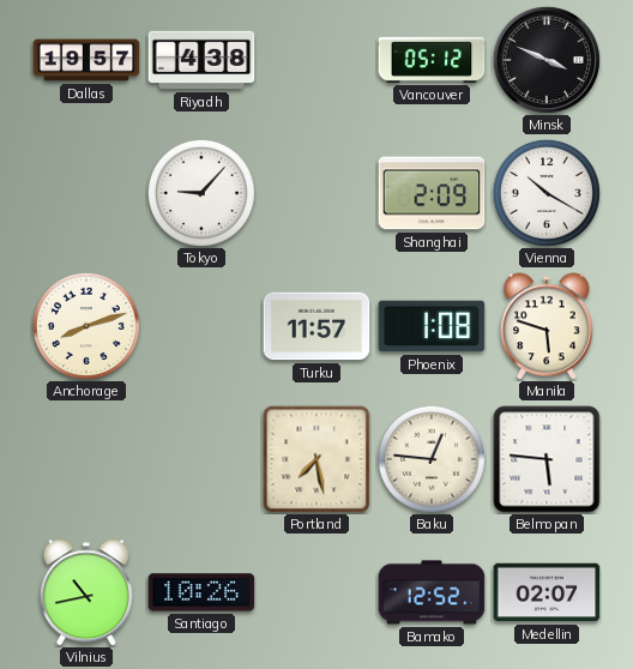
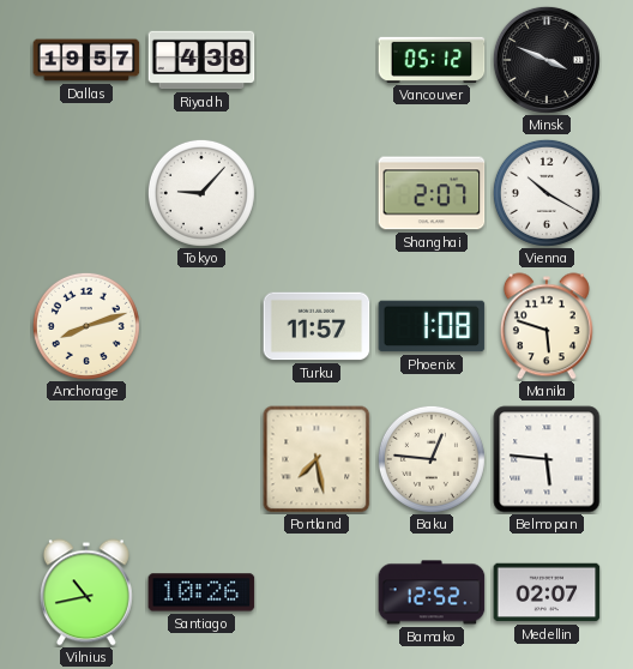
Shanghai: 2:09 -> 2:07
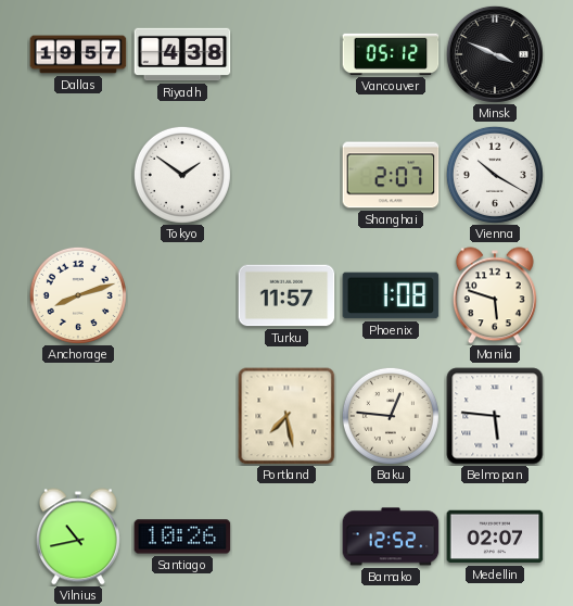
Tokyo: 9:07 -> 1:51
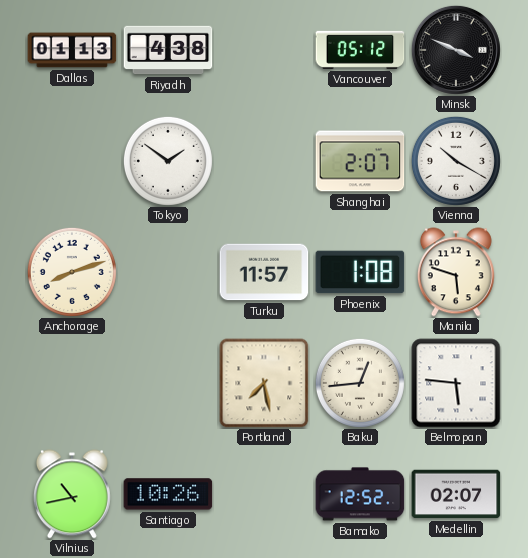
Dallas: 19:57 -> 01:13
Baku: 12:46 -> 12:44
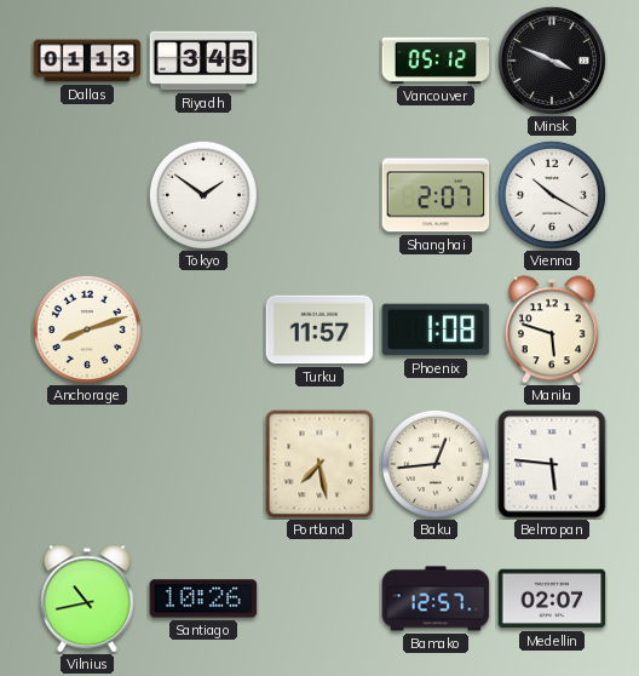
Riyadh: 4:38 -> 3:45
Bamako: 12:52 -> 12:57
